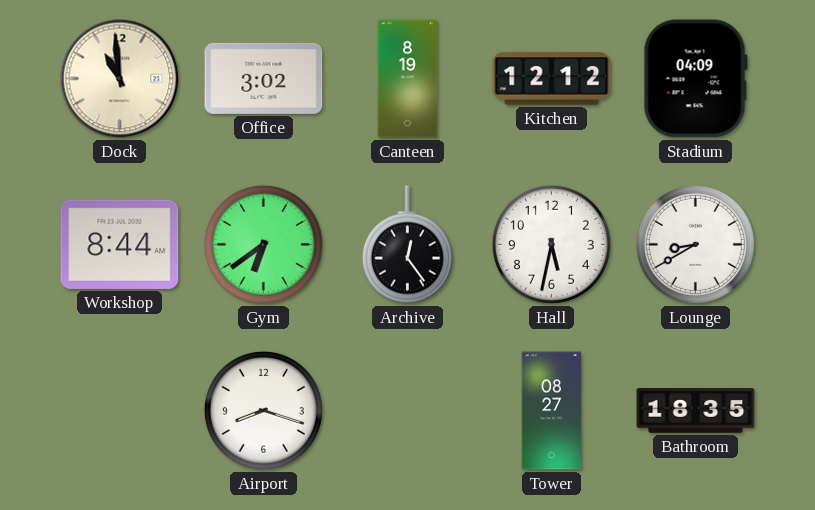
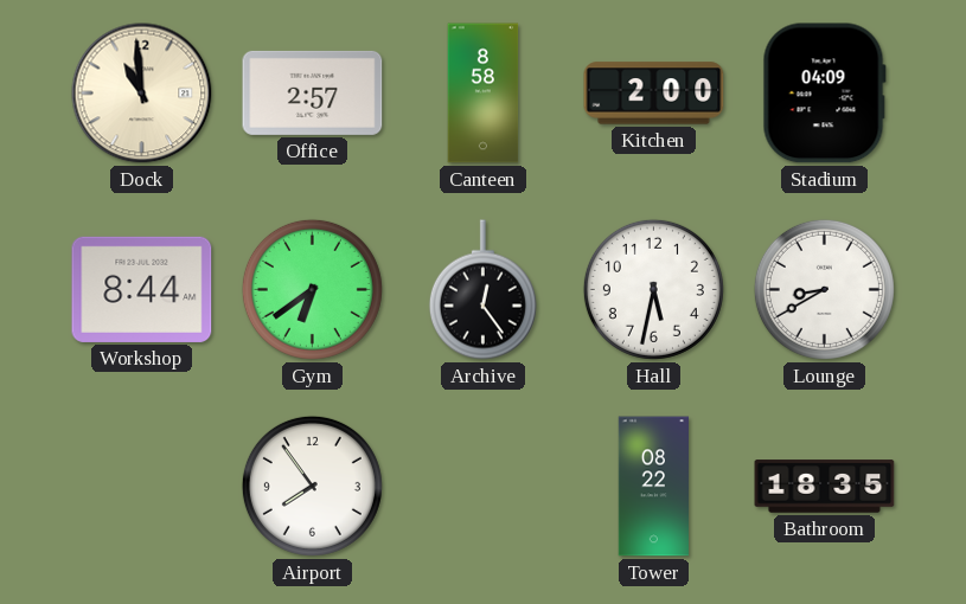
Office: 3:02 -> 2:57
Canteen: 8:19 -> 8:58
Kitchen: 12:12 -> 2:00
Airport: 8:18 -> 7:54
Tower: 08:27 -> 08:22
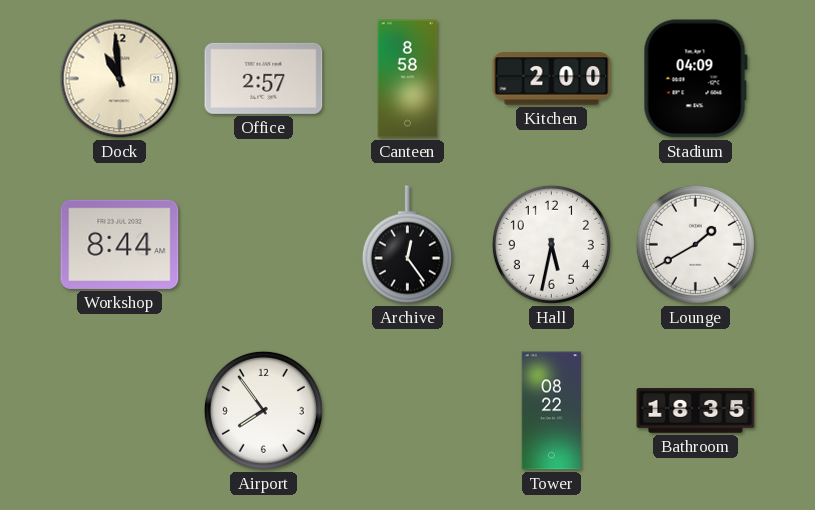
Gym: 6:39 -> none
Lounge: 8:40 -> 1:40
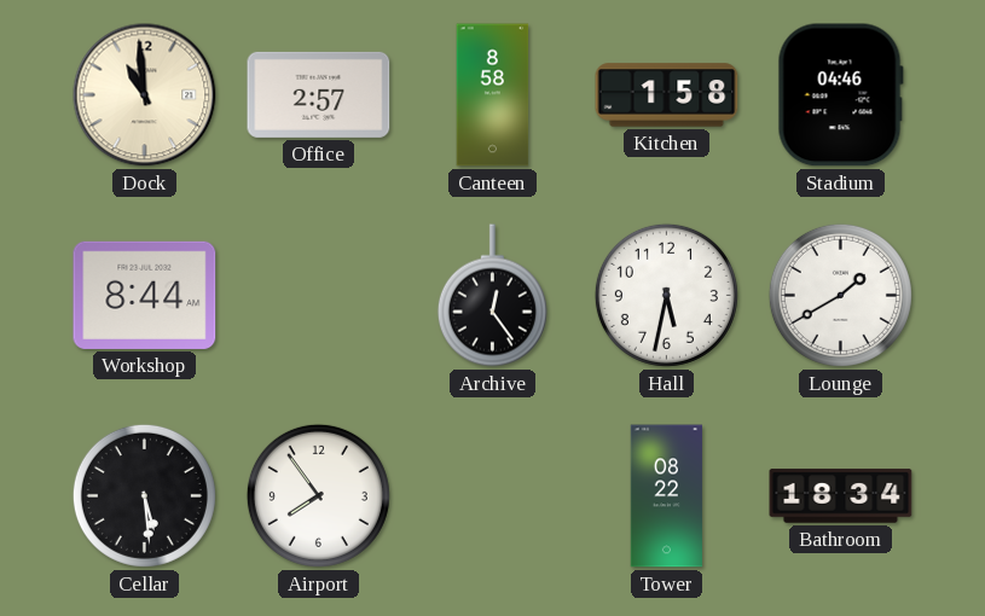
Kitchen: 2:00 -> 1:58
Stadium: 04:09 -> 04:46
Cellar: none -> 5:29
Bathroom: 18:35 -> 18:34
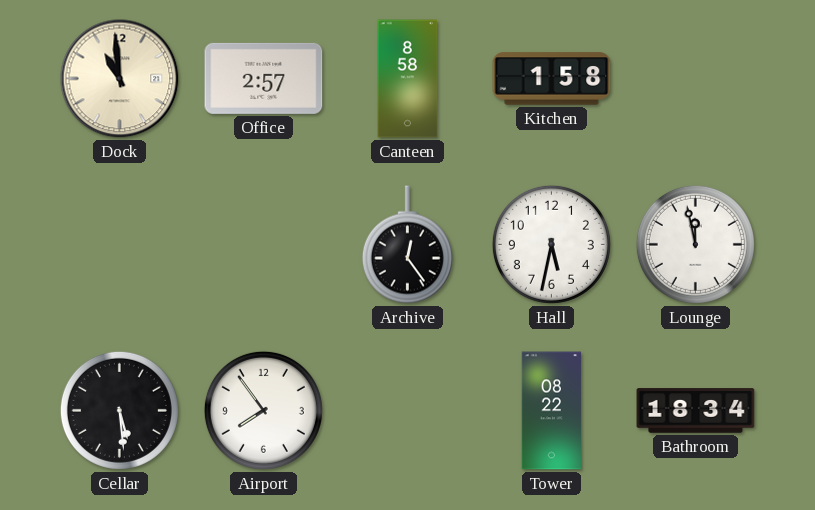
Stadium: 04:46 -> none
Workshop: 8:44 -> none
Lounge: 1:40 -> 11:58
